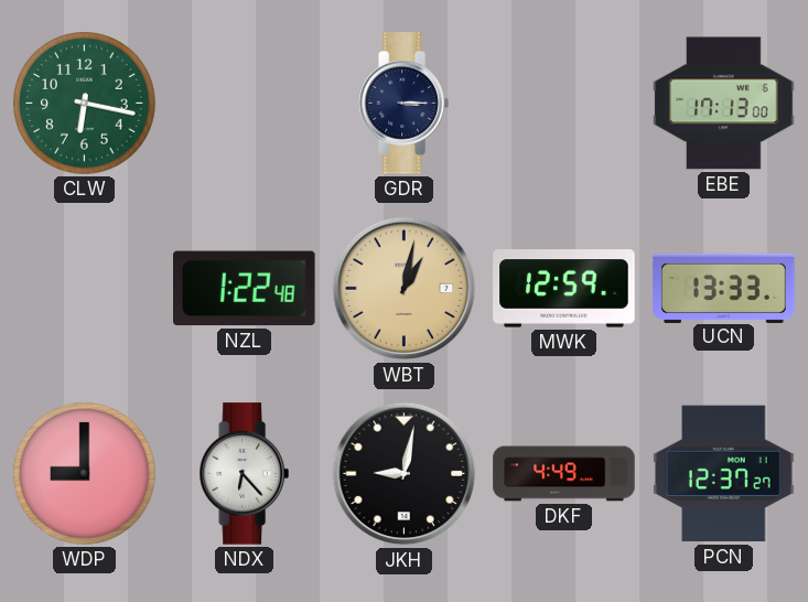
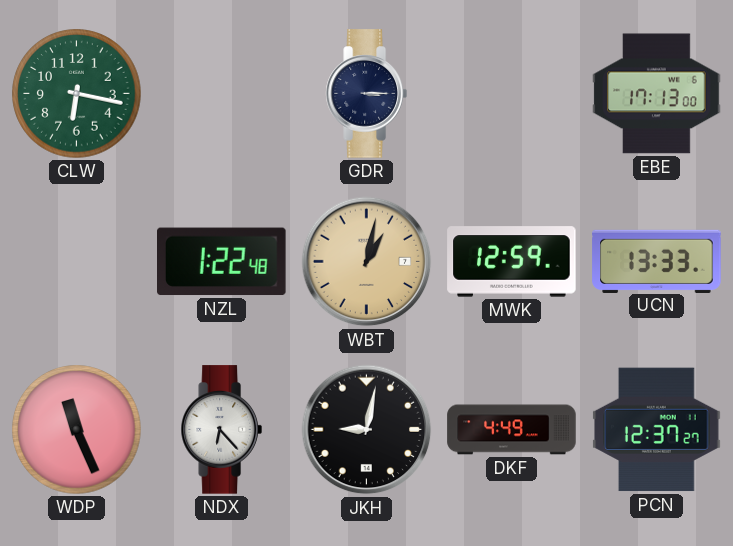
WDP: 9:00 -> 11:26
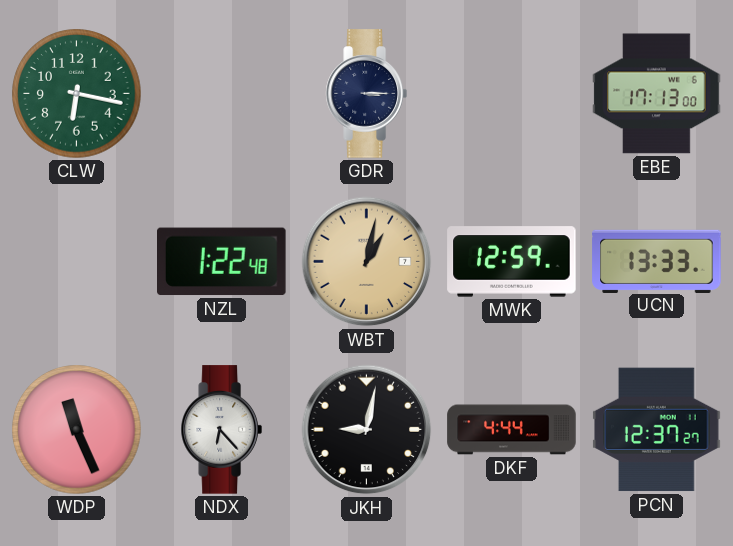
DKF: 4:49 -> 4:44
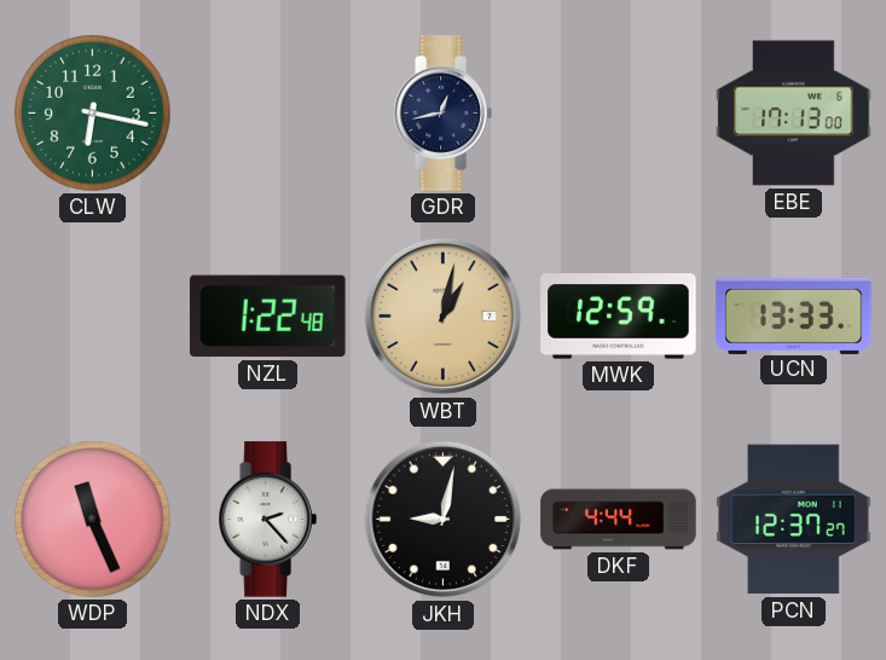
GDR: 3:15 -> 12:43
NDX: 6:23 -> 2:23
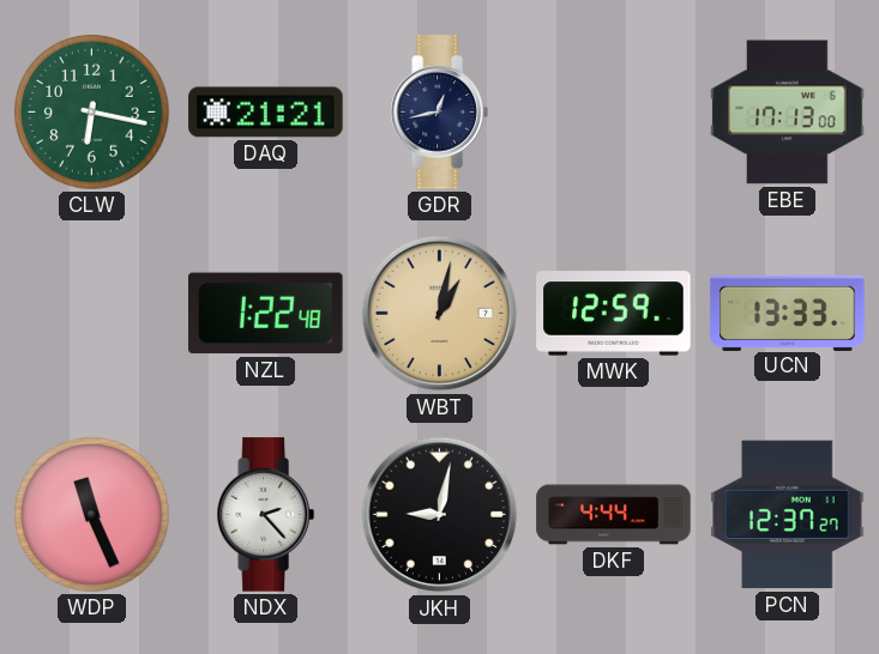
DAQ: none -> 21:21
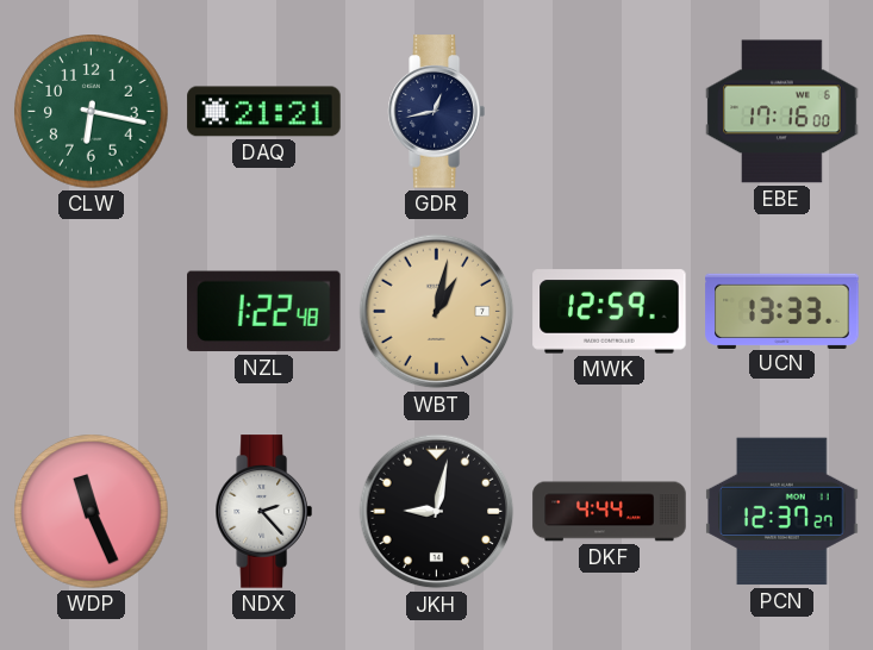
EBE: 17:13 -> 17:16
